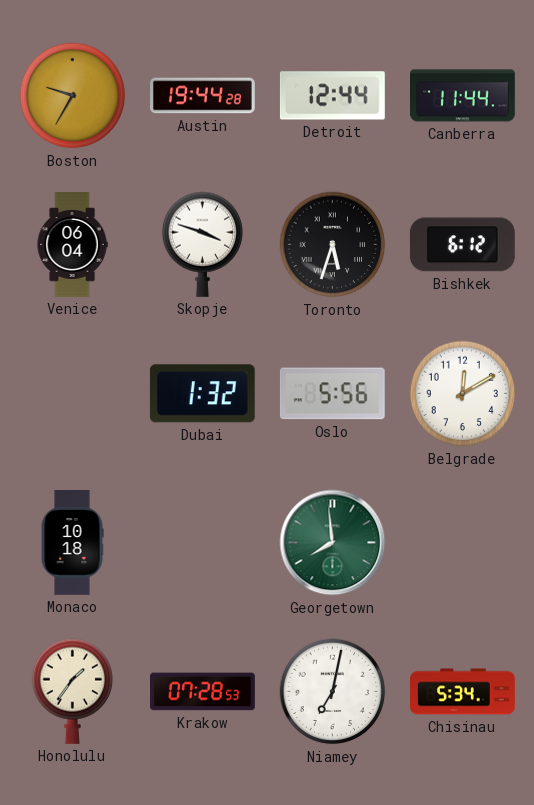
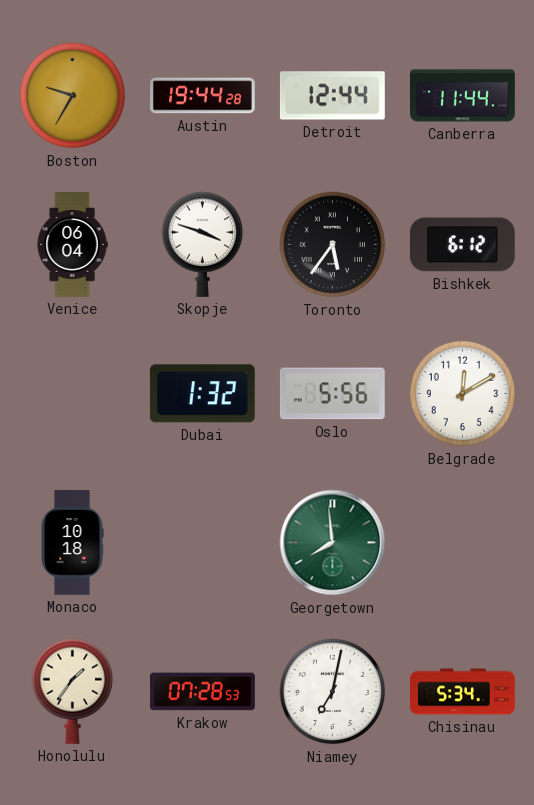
Toronto: 5:33 -> 5:36
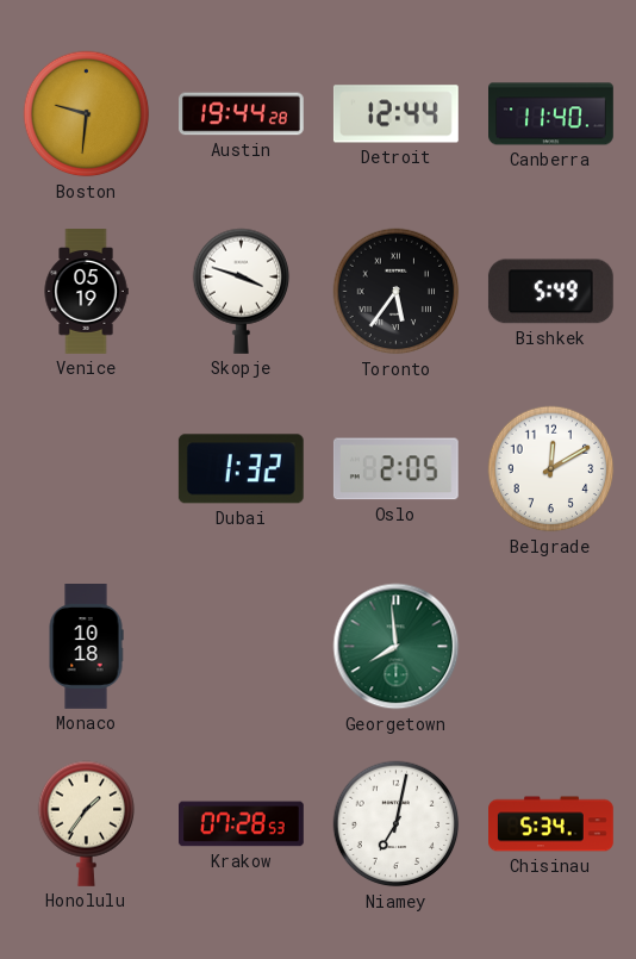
Boston: 9:35 -> 9:31
Canberra: 11:44 -> 11:40
Venice: 06:04 -> 05:19
Bishkek: 6:12 -> 5:49
Oslo: 5:56 -> 2:05
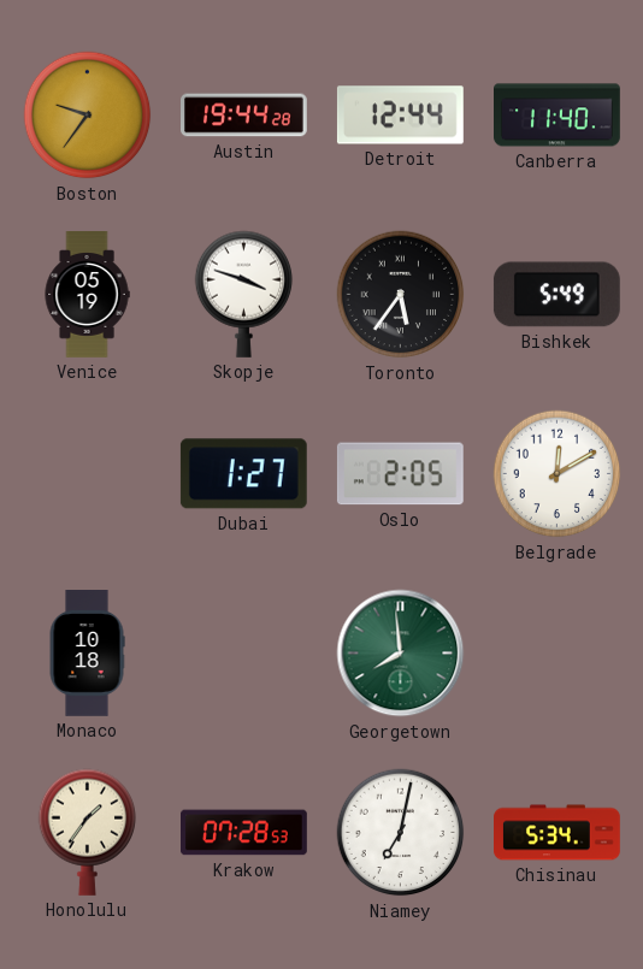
Boston: 9:31 -> 9:36
Dubai: 1:32 -> 1:27
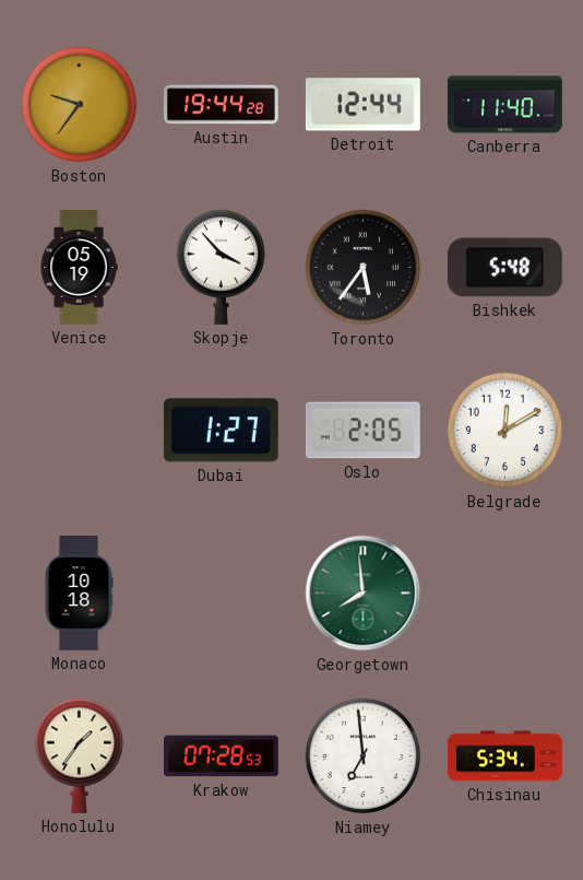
Skopje: 3:48 -> 3:53
Bishkek: 5:49 -> 5:48
Niamey: 7:02 -> 6:59
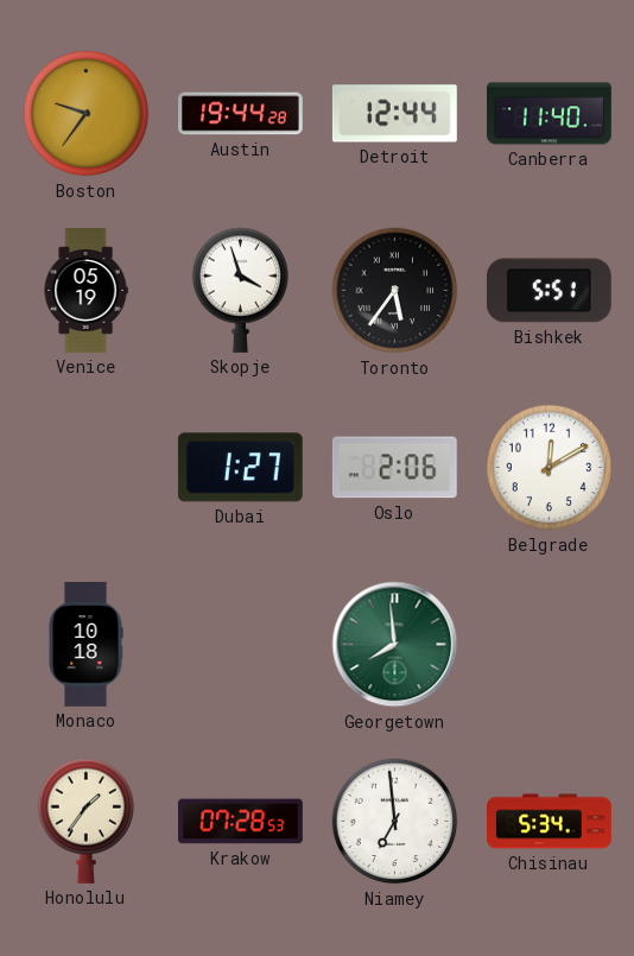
Skopje: 3:53 -> 3:57
Bishkek: 5:48 -> 5:51
Oslo: 2:05 -> 2:06
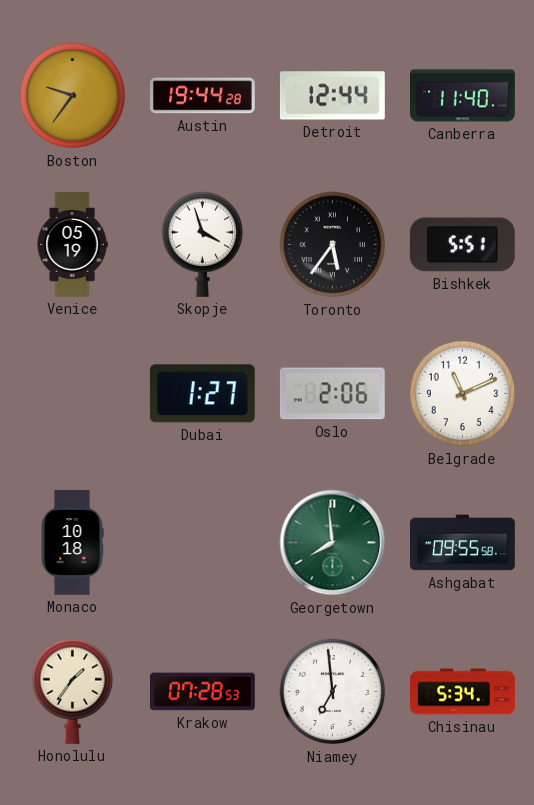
Belgrade: 12:10 -> 11:11
Ashgabat: none -> 09:55
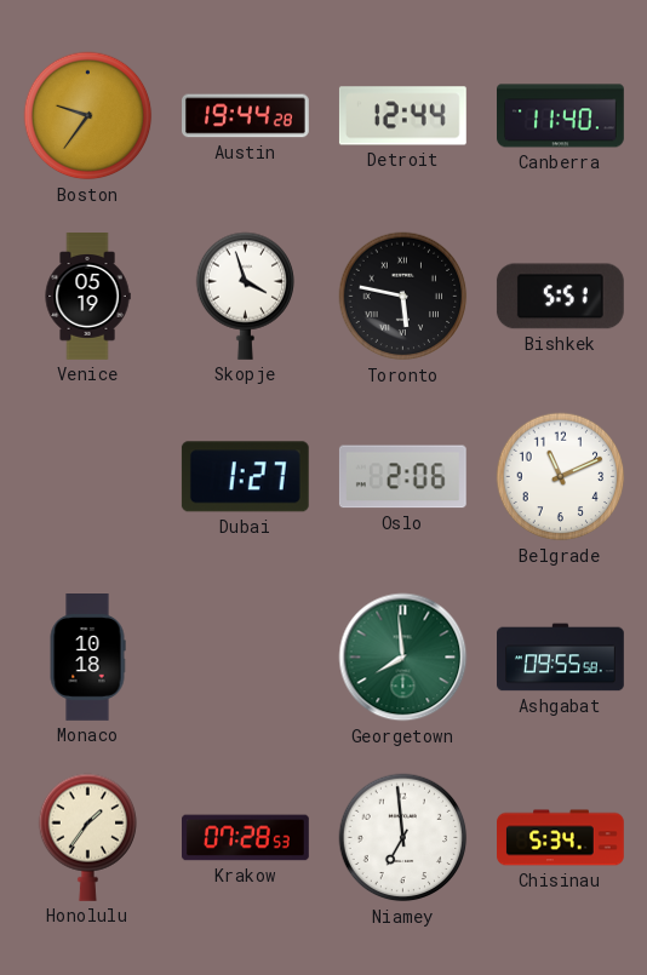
Toronto: 5:36 -> 5:47
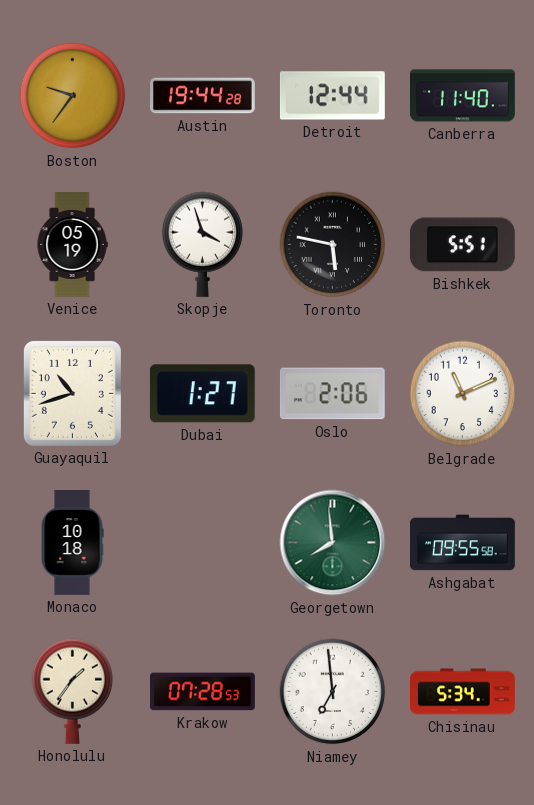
Guayaquil: none -> 10:42
